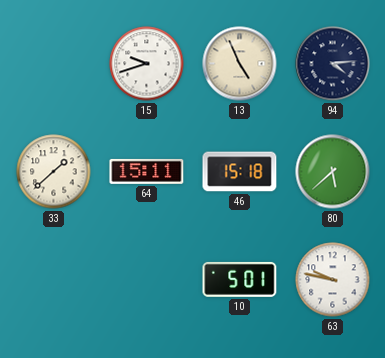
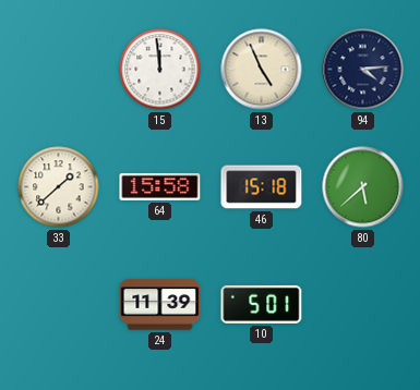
15: 9:42 -> 11:59
64: 15:11 -> 15:58
24: none -> 11:39
63: 9:47 -> none
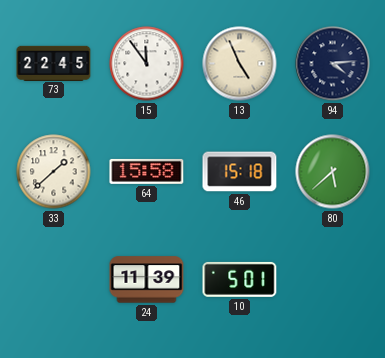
73: none -> 22:45
15: 11:59 -> 11:54
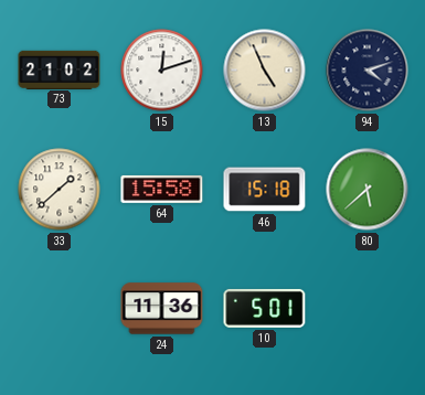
73: 22:45 -> 21:02
15: 11:54 -> 12:12
94: 4:14 -> 4:12
24: 11:39 -> 11:36
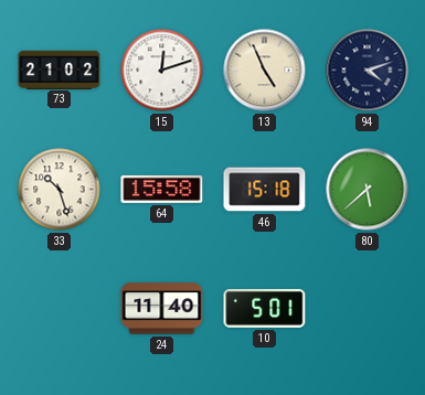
33: 1:38 -> 10:27
24: 11:36 -> 11:40
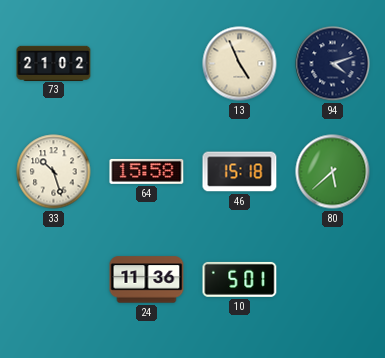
15: 12:12 -> none
24: 11:40 -> 11:36
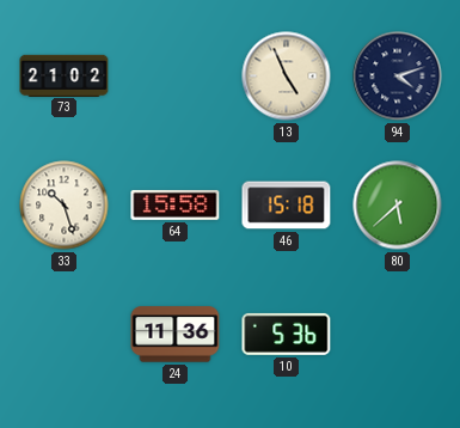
10: 5:01 -> 5:36
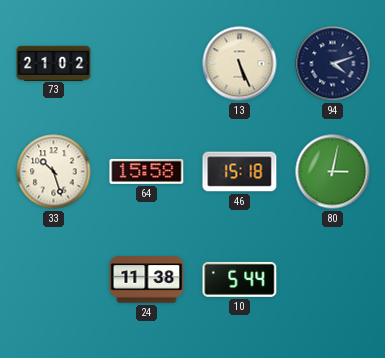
13: 4:56 -> 5:26
80: 5:38 -> 3:02
24: 11:36 -> 11:38
10: 5:36 -> 5:44
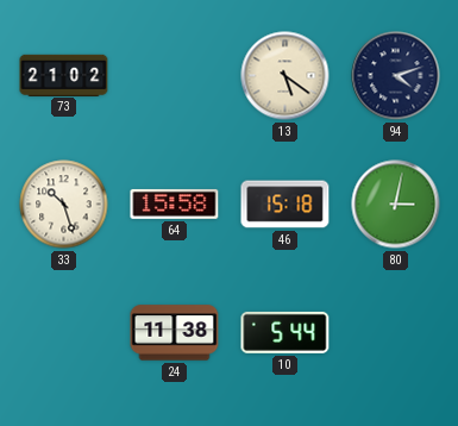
13: 5:26 -> 5:21
